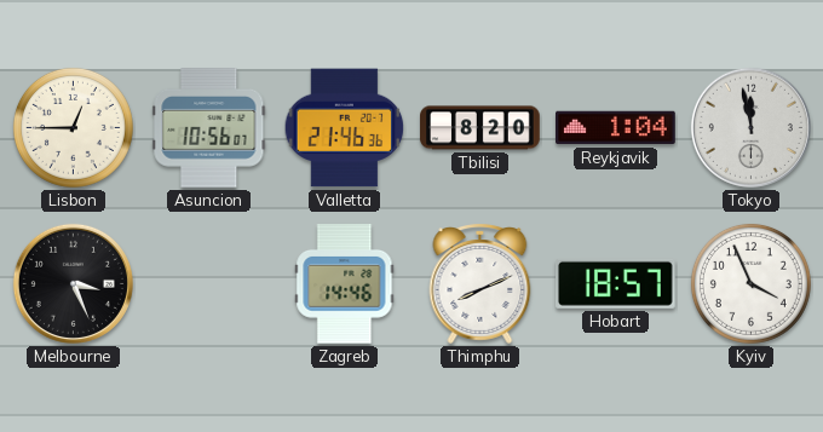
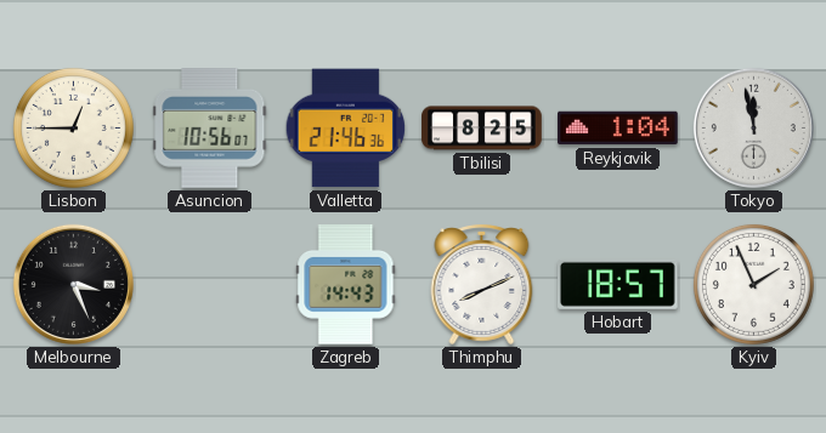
Tbilisi: 8:20 -> 8:25
Zagreb: 14:46 -> 14:43
Kyiv: 3:56 -> 1:56
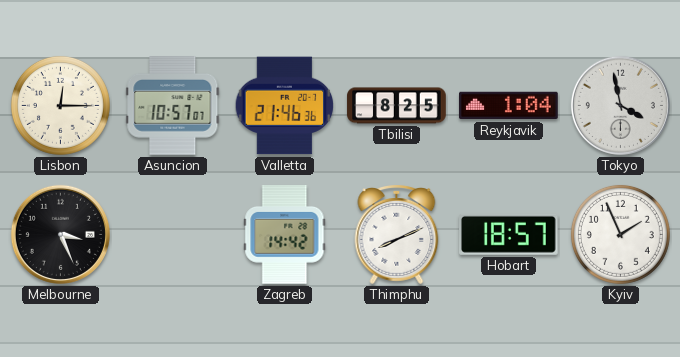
Lisbon: 12:45 -> 12:15
Asuncion: 10:56 -> 10:57
Tokyo: 11:58 -> 3:58
Zagreb: 14:43 -> 14:42
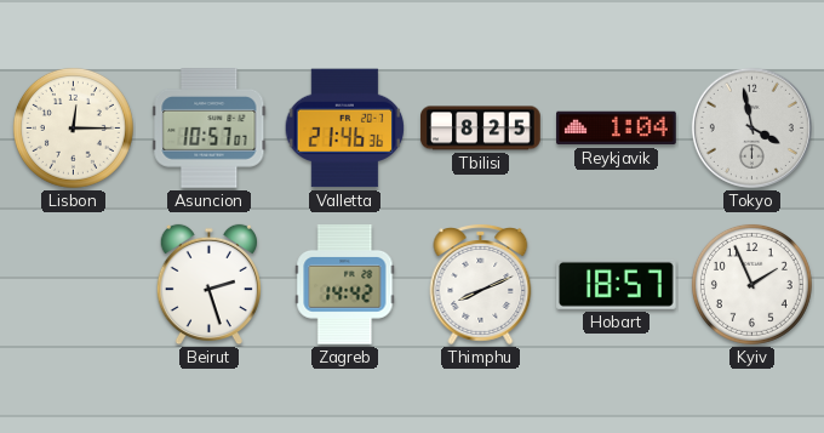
Melbourne: 3:26 -> none
Beirut: none -> 2:27
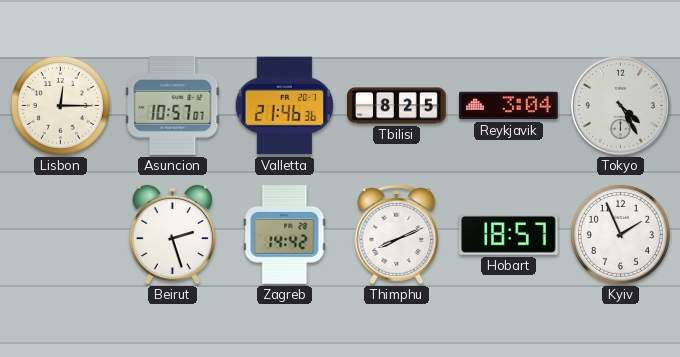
Reykjavik: 1:04 -> 3:04
Tokyo: 3:58 -> 4:25
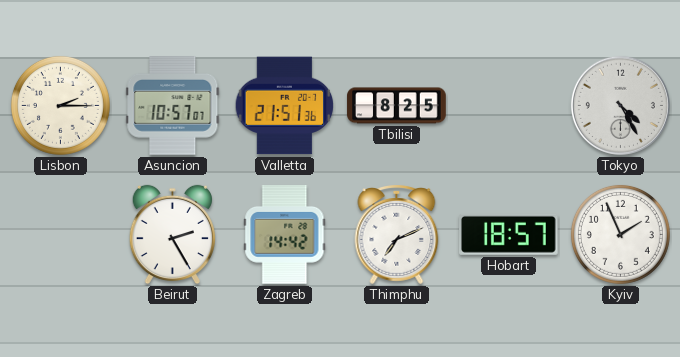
Lisbon: 12:15 -> 2:15
Valletta: 21:46 -> 21:51
Reykjavik: 3:04 -> none
Beirut: 2:27 -> 2:25
Thimphu: 8:11 -> 7:11
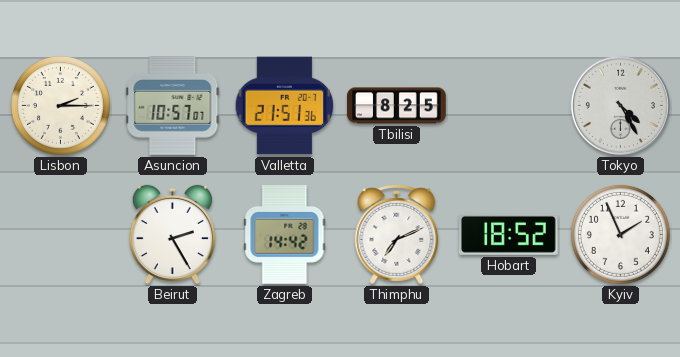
Hobart: 18:57 -> 18:52
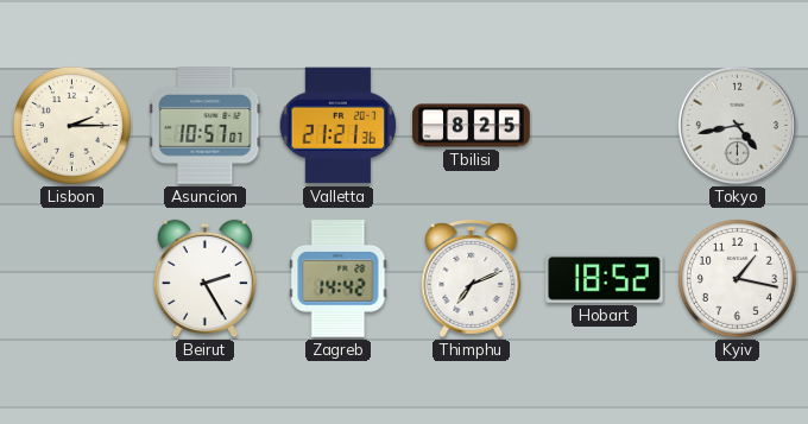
Valletta: 21:51 -> 21:21
Tokyo: 4:25 -> 4:43
Kyiv: 1:56 -> 1:17
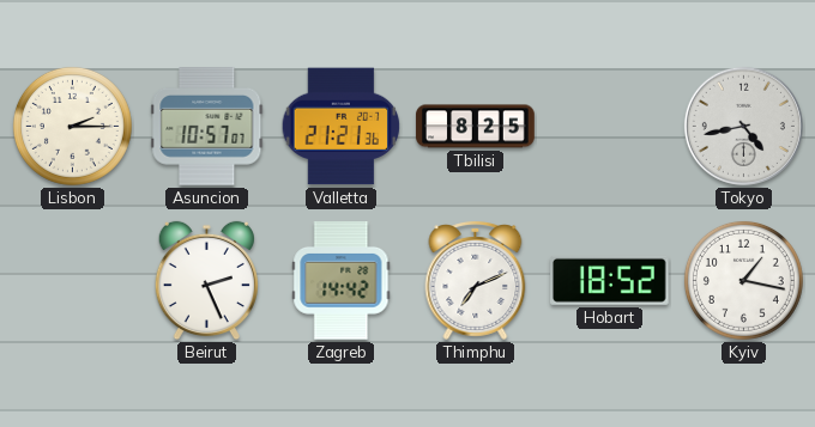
Beirut: 2:25 -> 2:26
